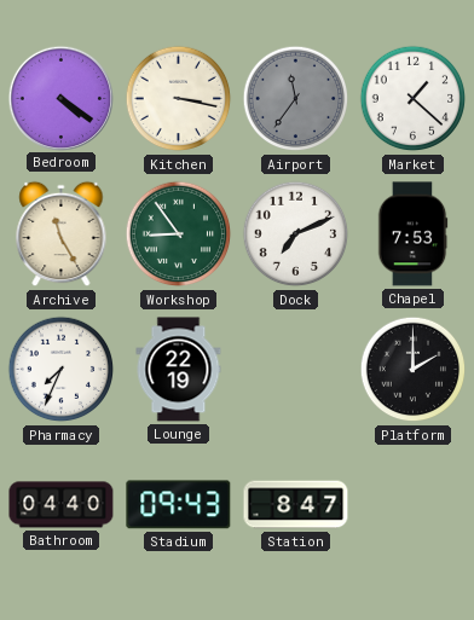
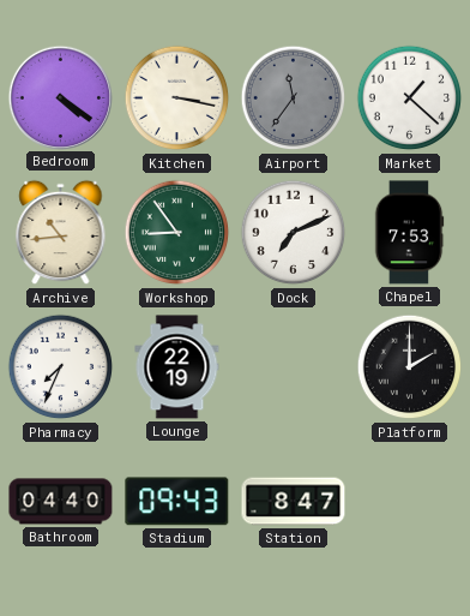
Archive: 11:25 -> 10:44
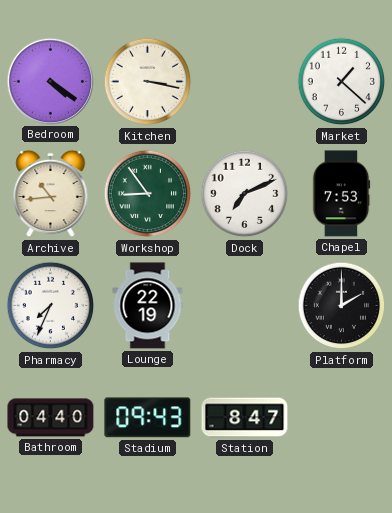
Airport: 11:36 -> none
